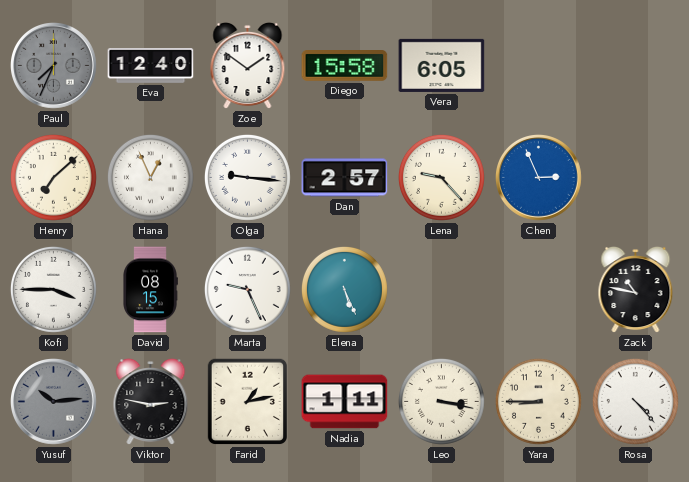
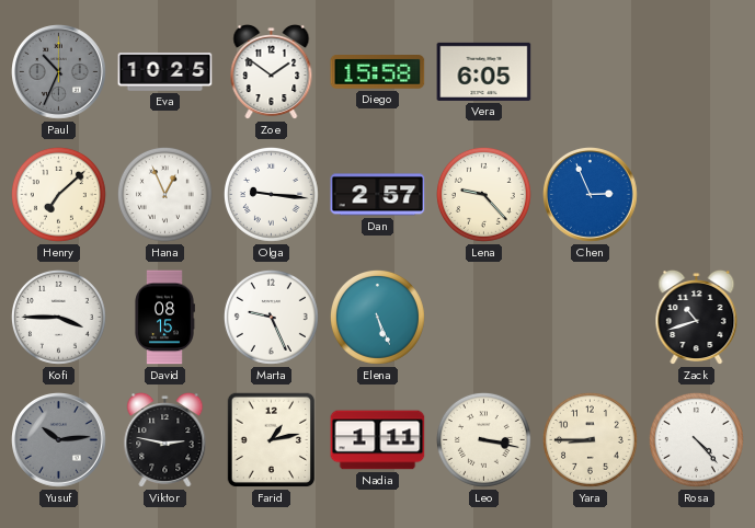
Paul: 7:34 -> 10:34
Eva: 12:40 -> 10:25
Zack: 10:47 -> 10:42
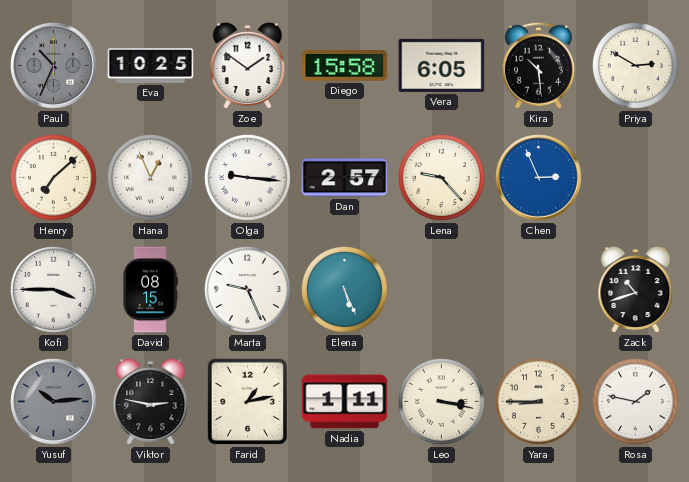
Kira: none -> 10:29
Priya: none -> 2:50
Rosa: 4:23 -> 1:47
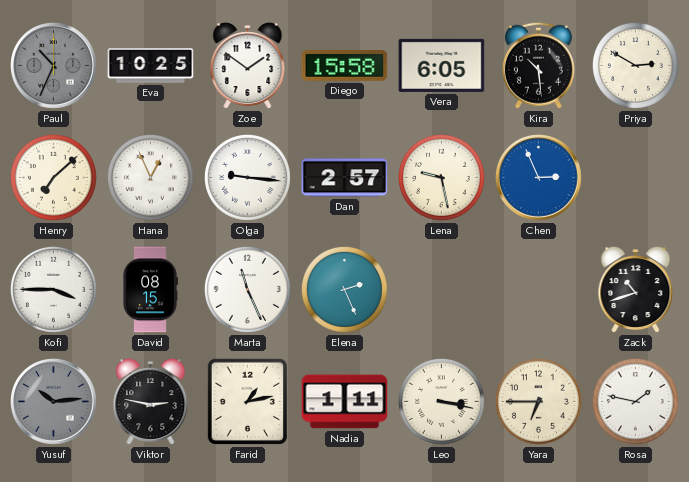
Lena: 9:23 -> 9:28
Marta: 9:26 -> 11:26
Elena: 5:26 -> 2:26
Yara: 8:45 -> 6:45
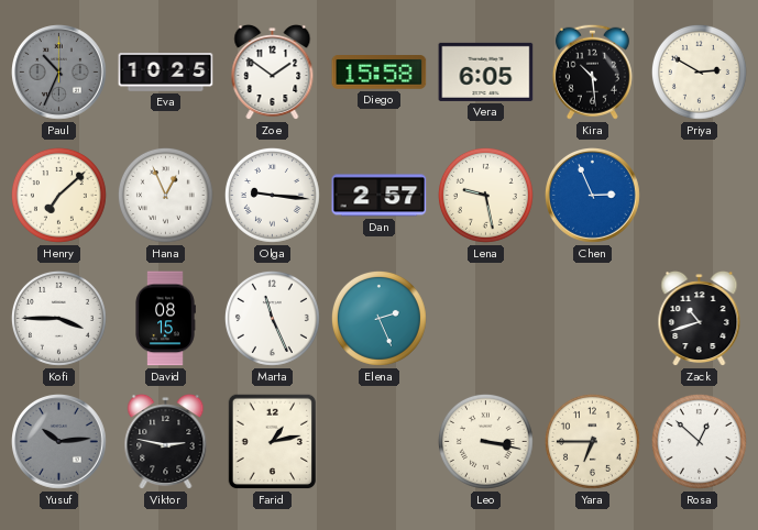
Nadia: 1:11 -> none
Rosa: 1:47 -> 12:52
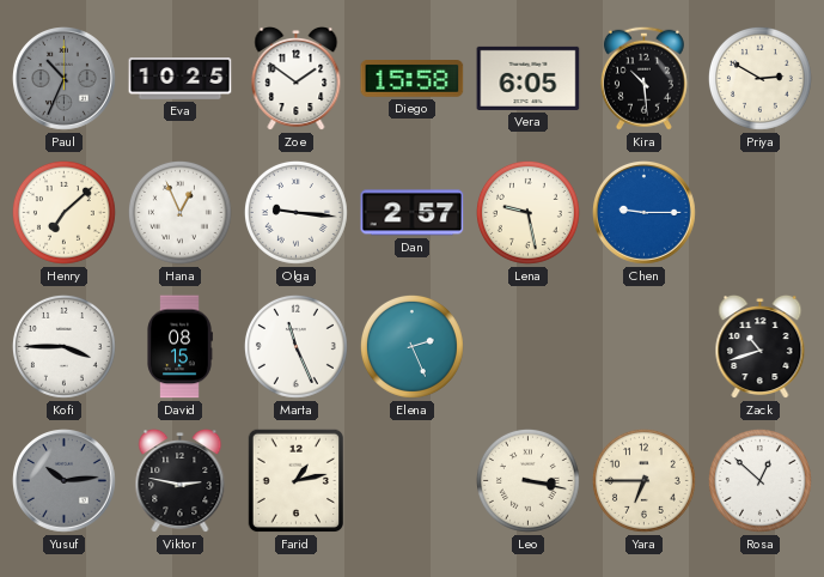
Chen: 2:56 -> 9:15
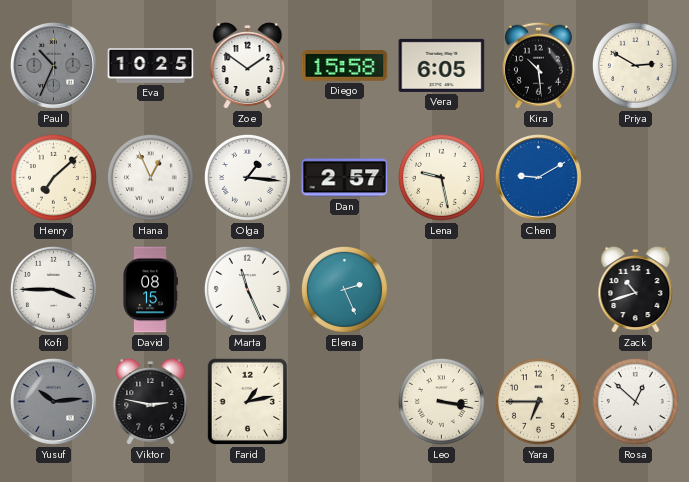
Olga: 9:16 -> 1:16
Chen: 9:15 -> 9:10
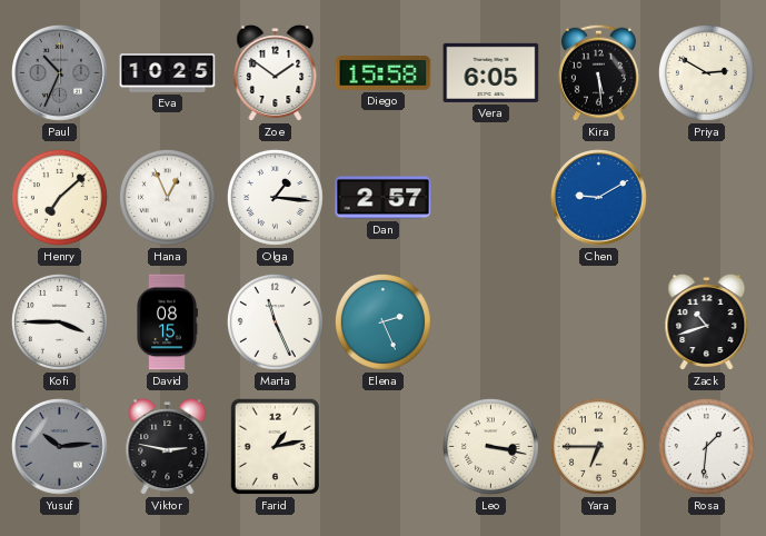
Kira: 10:29 -> 5:29
Lena: 9:28 -> none
Rosa: 12:52 -> 1:31
